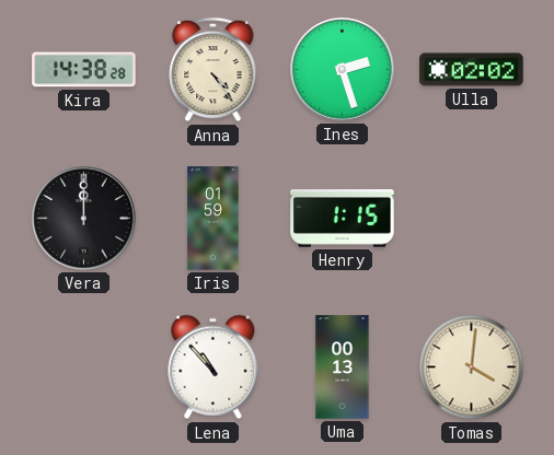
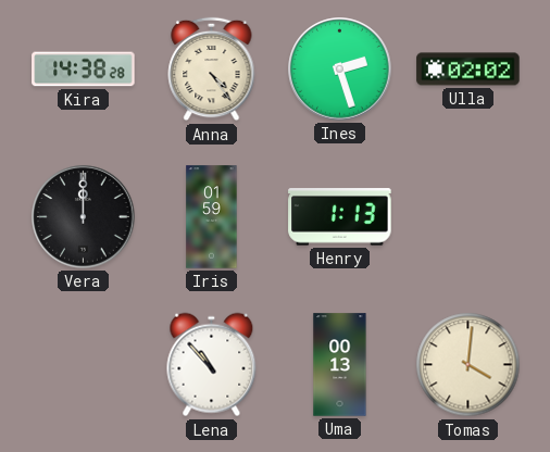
Henry: 1:15 -> 1:13
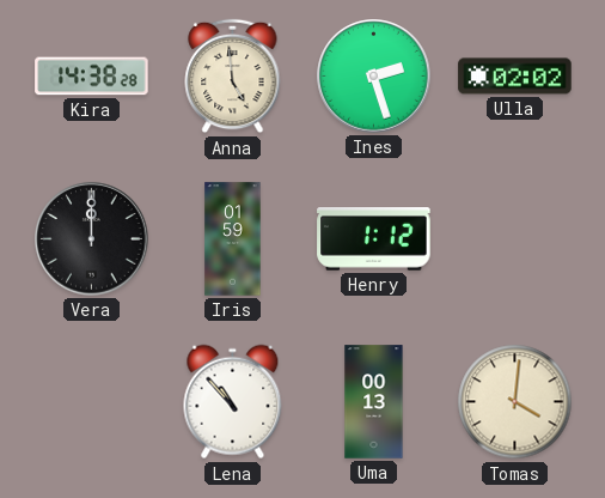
Anna: 4:24 -> 4:59
Henry: 1:13 -> 1:12
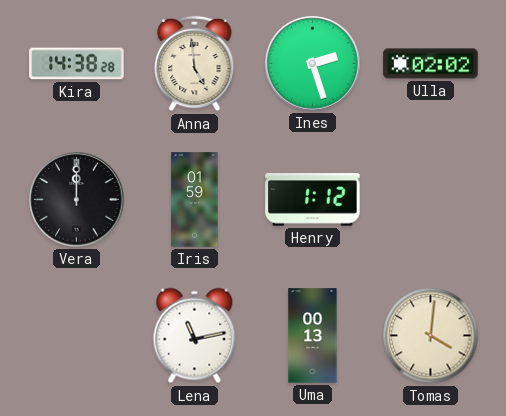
Lena: 10:53 -> 11:13
